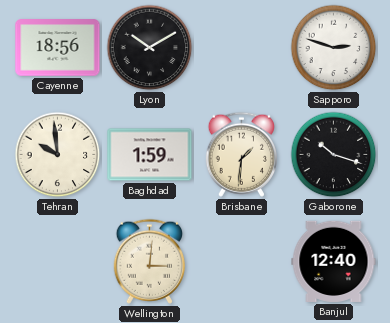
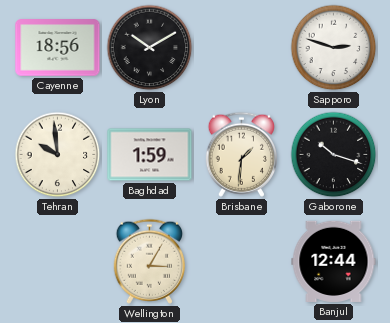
Wellington: 3:01 -> 3:05
Banjul: 12:40 -> 12:44
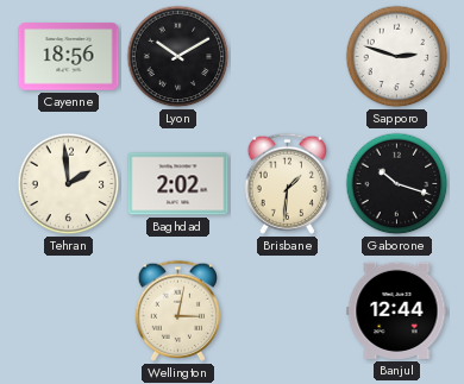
Tehran: 9:59 -> 1:59
Baghdad: 1:59 -> 2:02
Wellington: 3:05 -> 3:02
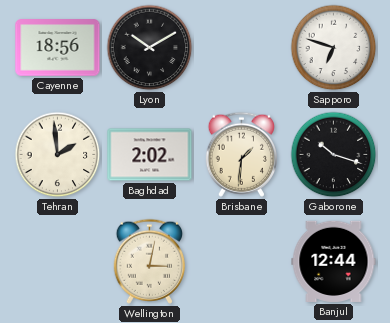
Sapporo: 2:48 -> 6:48
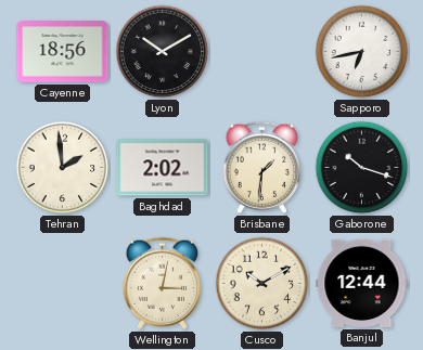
Sapporo: 6:48 -> 6:43
Cusco: none -> 10:10
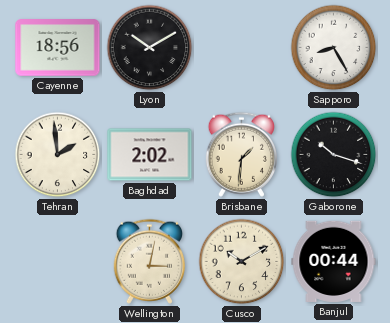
Sapporo: 6:43 -> 8:25
Banjul: 12:44 -> 00:44
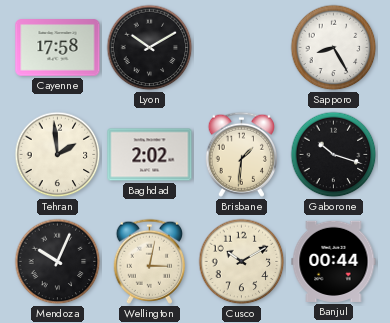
Cayenne: 18:56 -> 17:58
Mendoza: none -> 10:04
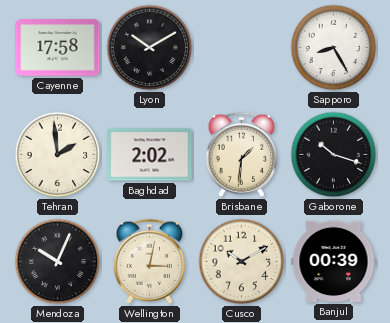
Banjul: 00:44 -> 00:39
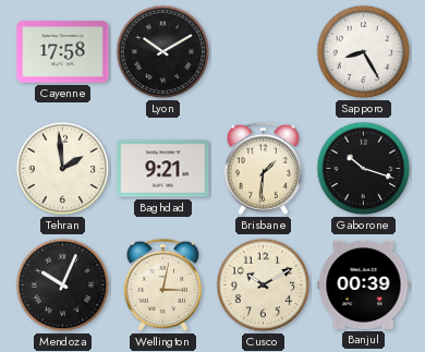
Baghdad: 2:02 -> 9:21
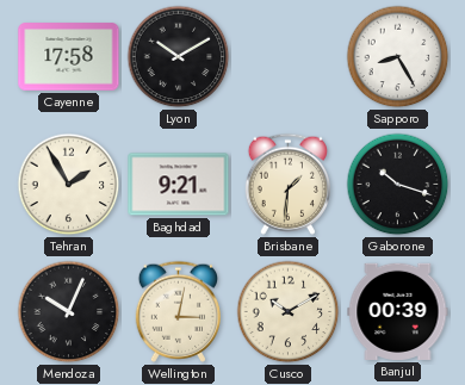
Tehran: 1:59 -> 1:55
